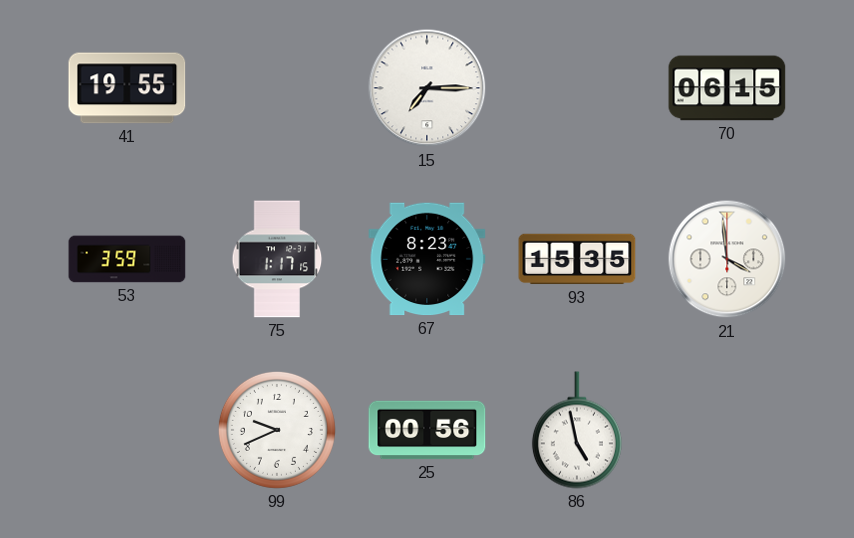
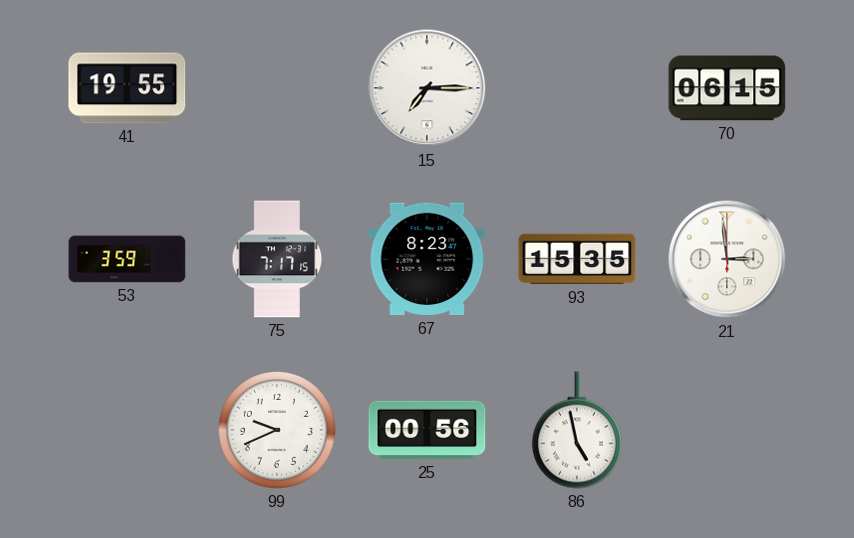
75: 1:17 -> 7:17
21: 3:59 -> 2:59
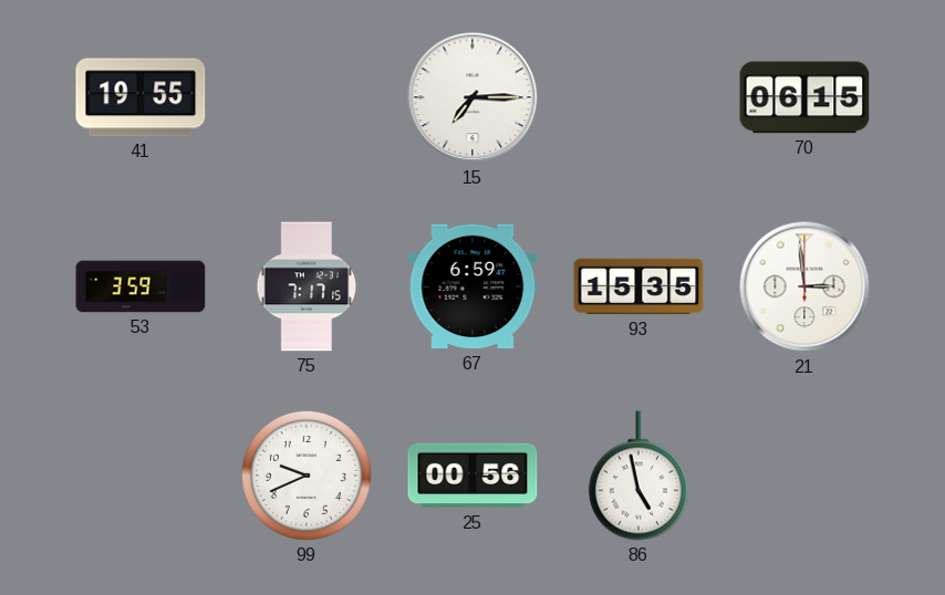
67: 8:23 -> 6:59
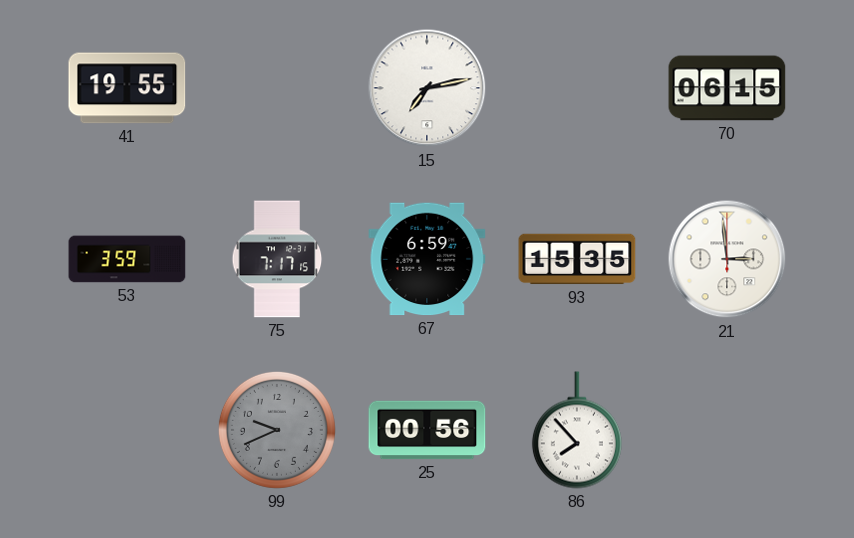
15: 7:15 -> 7:13
99 dial: white -> grey
86: 4:58 -> 7:53
